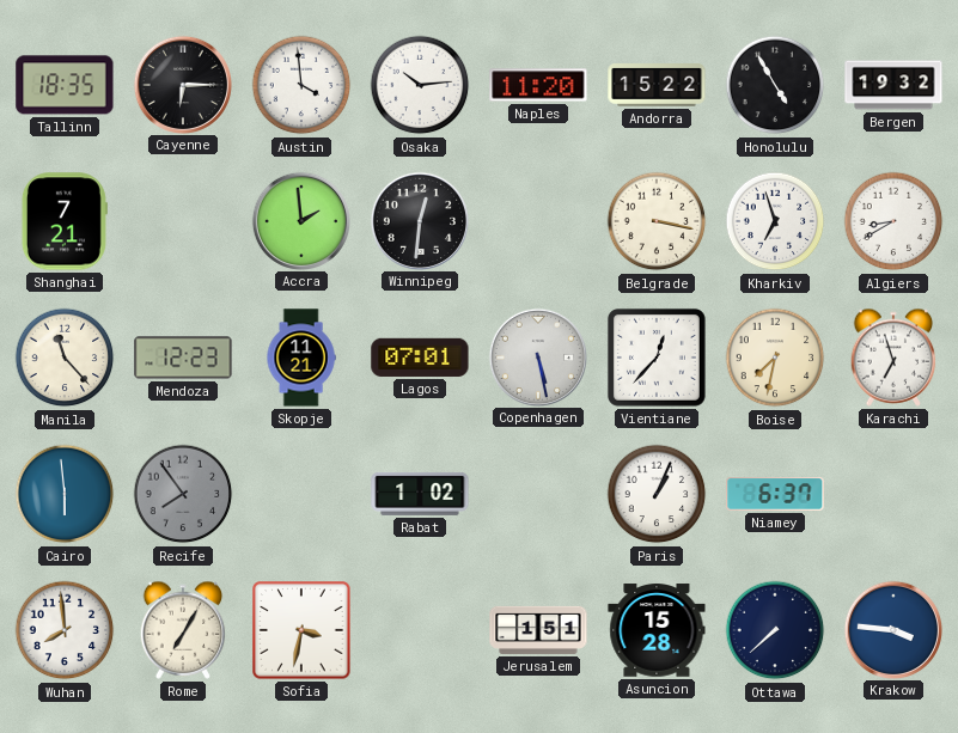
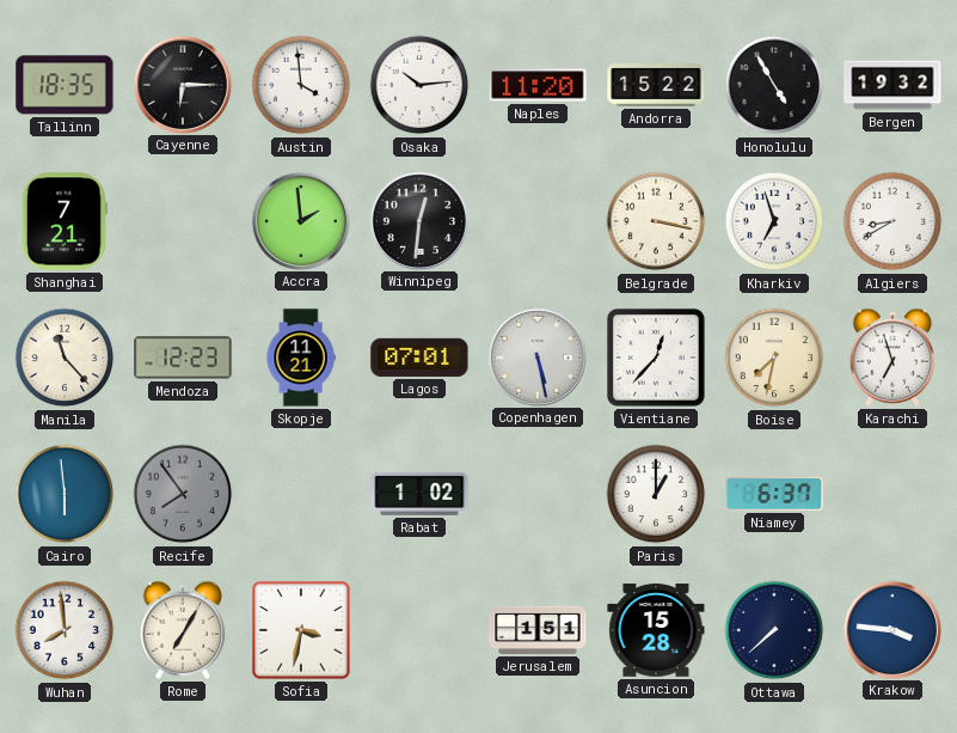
Paris: 1:04 -> 1:00
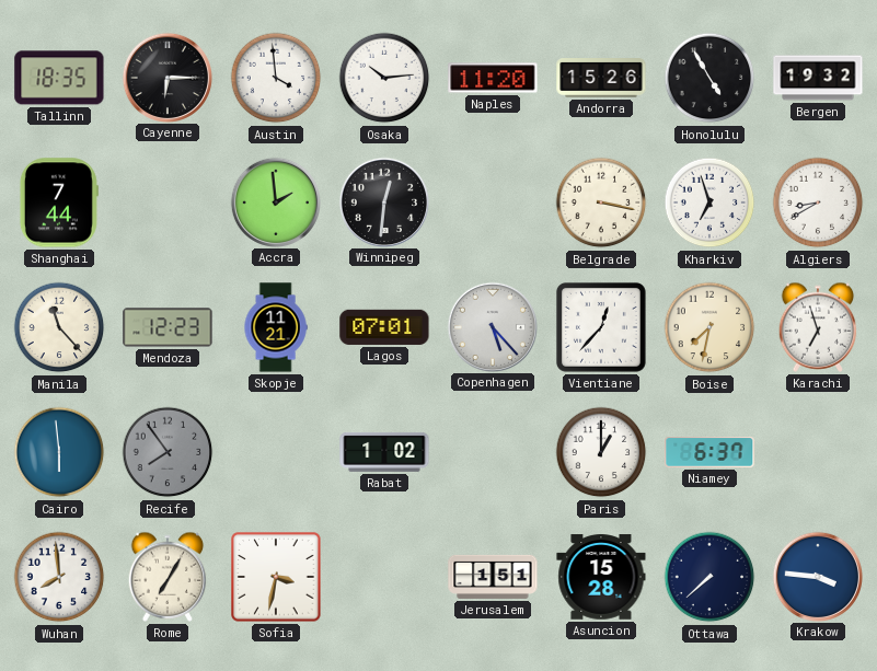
Andorra: 15:22 -> 15:26
Shanghai: 7:21 -> 7:44
Copenhagen: 5:28 -> 5:23
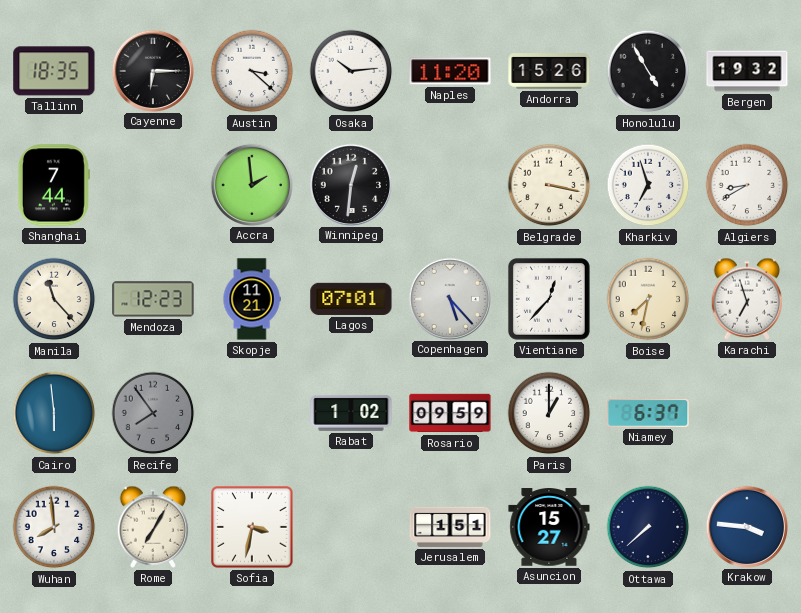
Austin: 3:59 -> 3:22
Rosario: none -> 09:59
Asuncion: 15:28 -> 15:27
